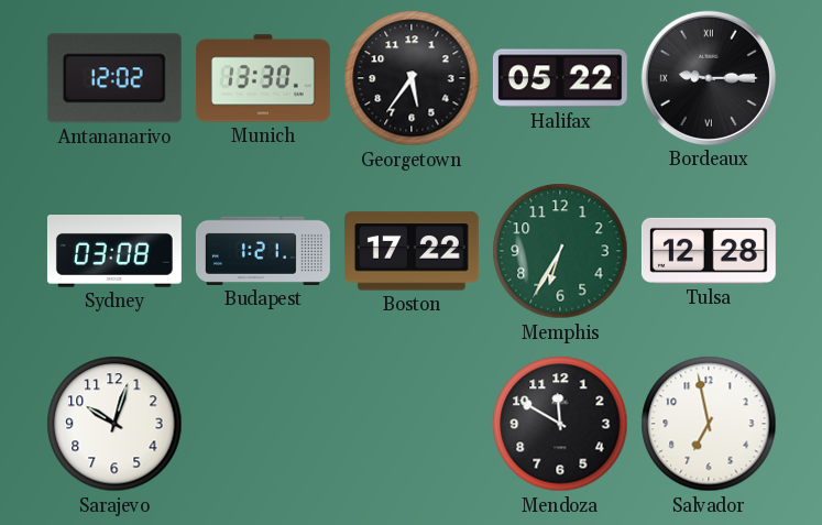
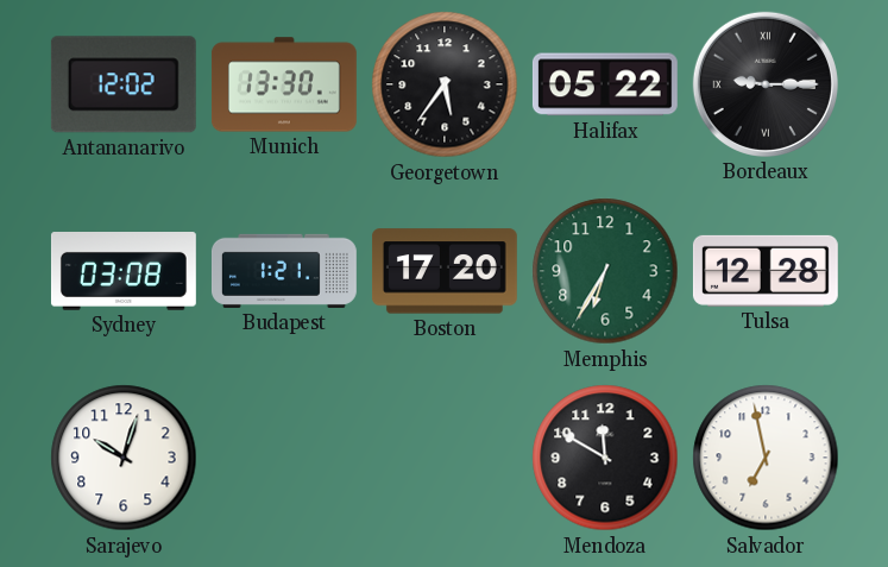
Boston: 17:22 -> 17:20
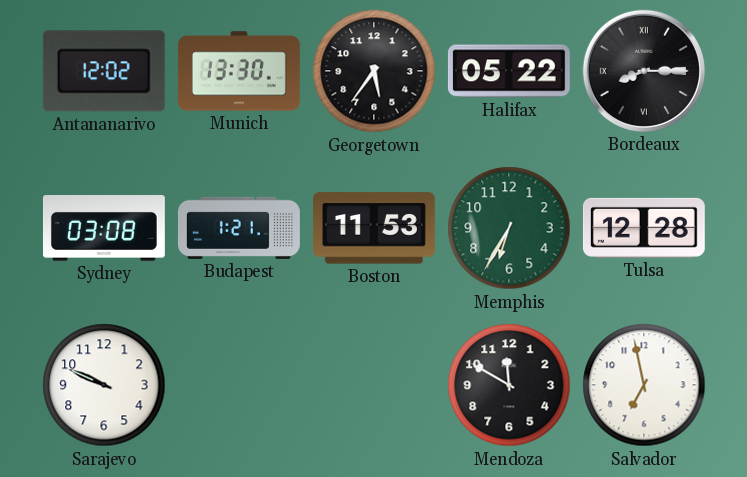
Bordeaux: 9:15 -> 8:15
Boston: 17:20 -> 11:53
Sarajevo: 10:03 -> 9:49
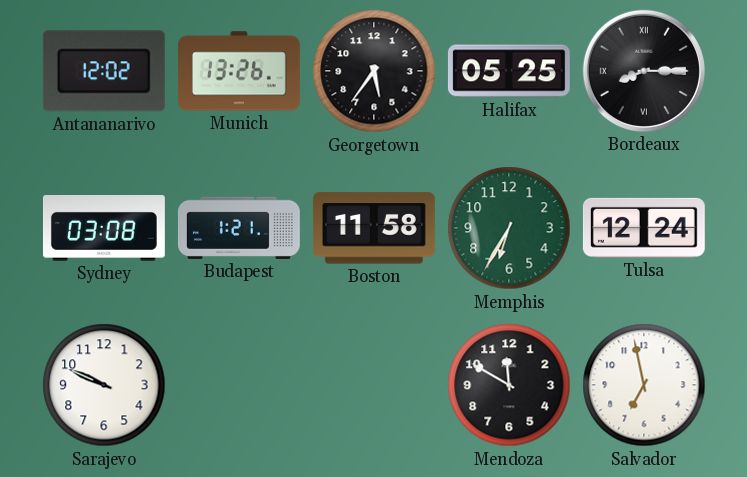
Munich: 13:30 -> 13:26
Halifax: 05:22 -> 05:25
Boston: 11:53 -> 11:58
Tulsa: 12:28 -> 12:24
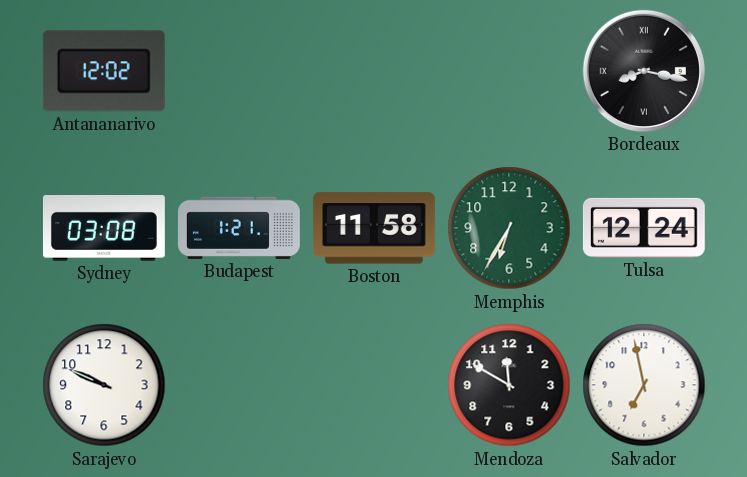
Munich: 13:26 -> none
Georgetown: 5:36 -> none
Halifax: 05:25 -> none
Bordeaux: 8:15 -> 8:17
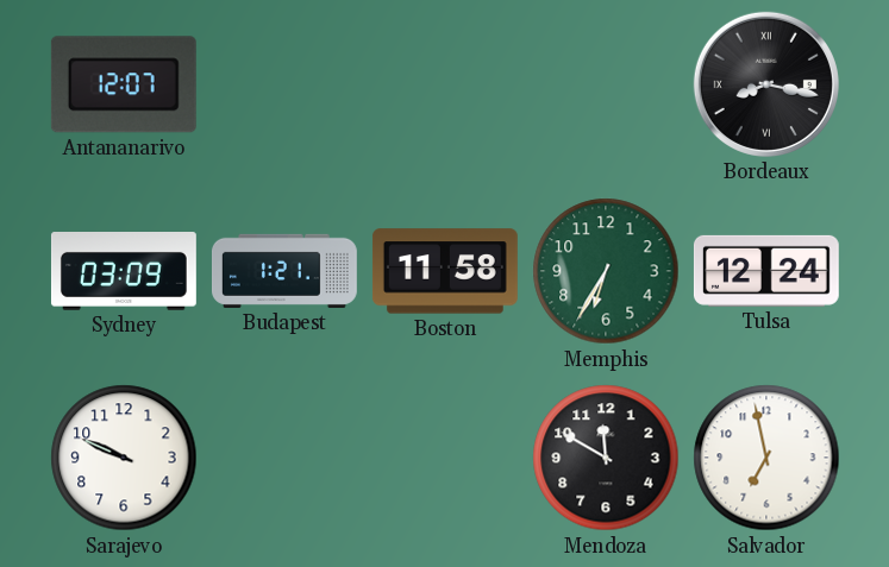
Antananarivo: 12:02 -> 12:07
Sydney: 03:08 -> 03:09
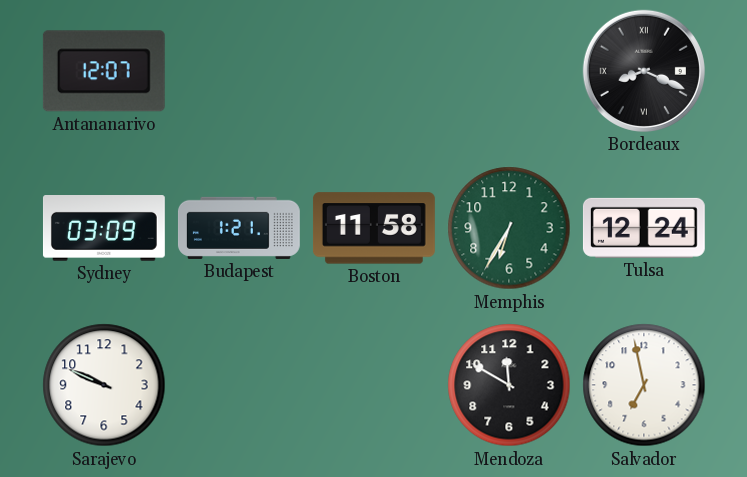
Bordeaux: 8:17 -> 8:19
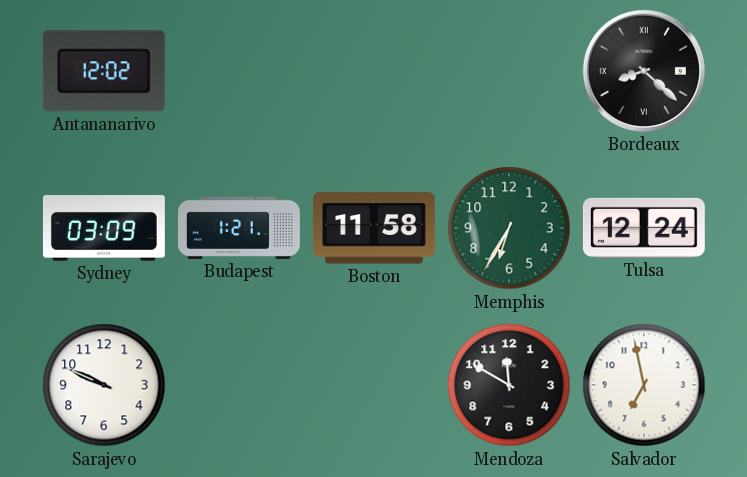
Antananarivo: 12:07 -> 12:02
Bordeaux: 8:19 -> 8:22
